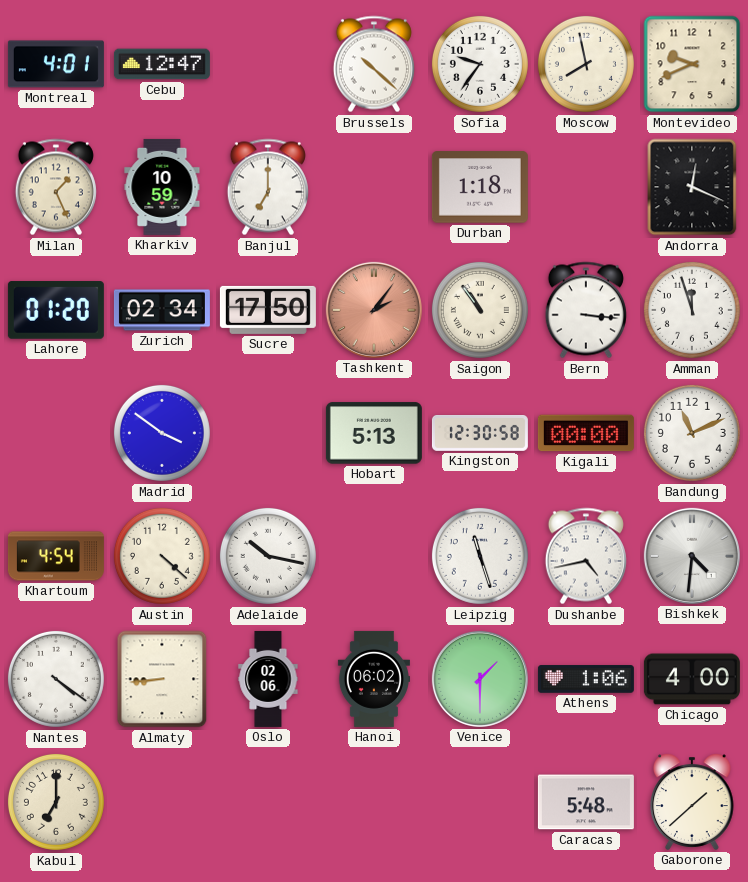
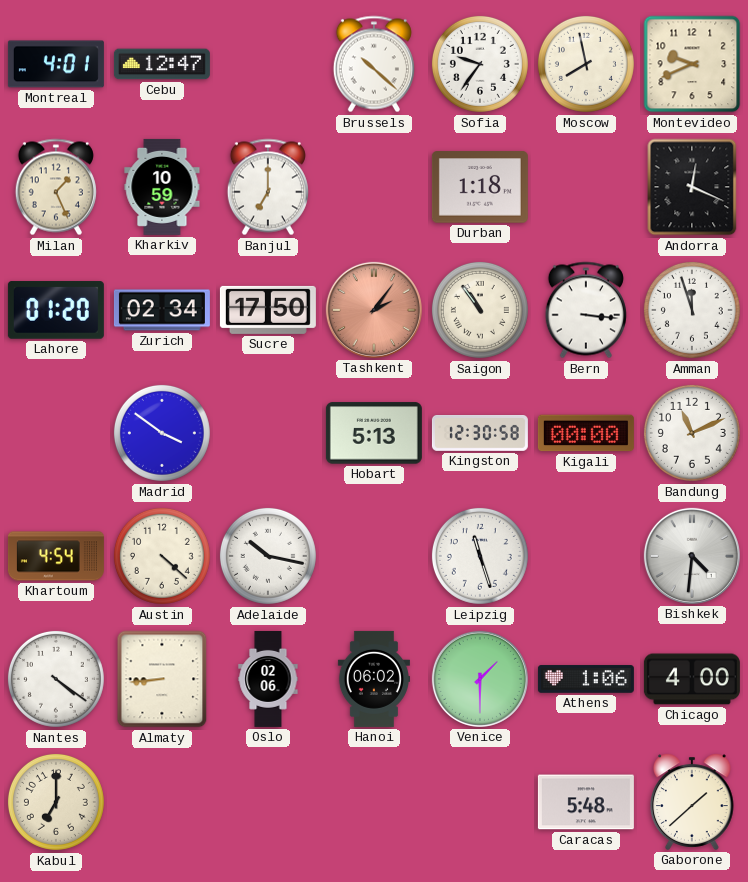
Dushanbe: 4:43 -> none
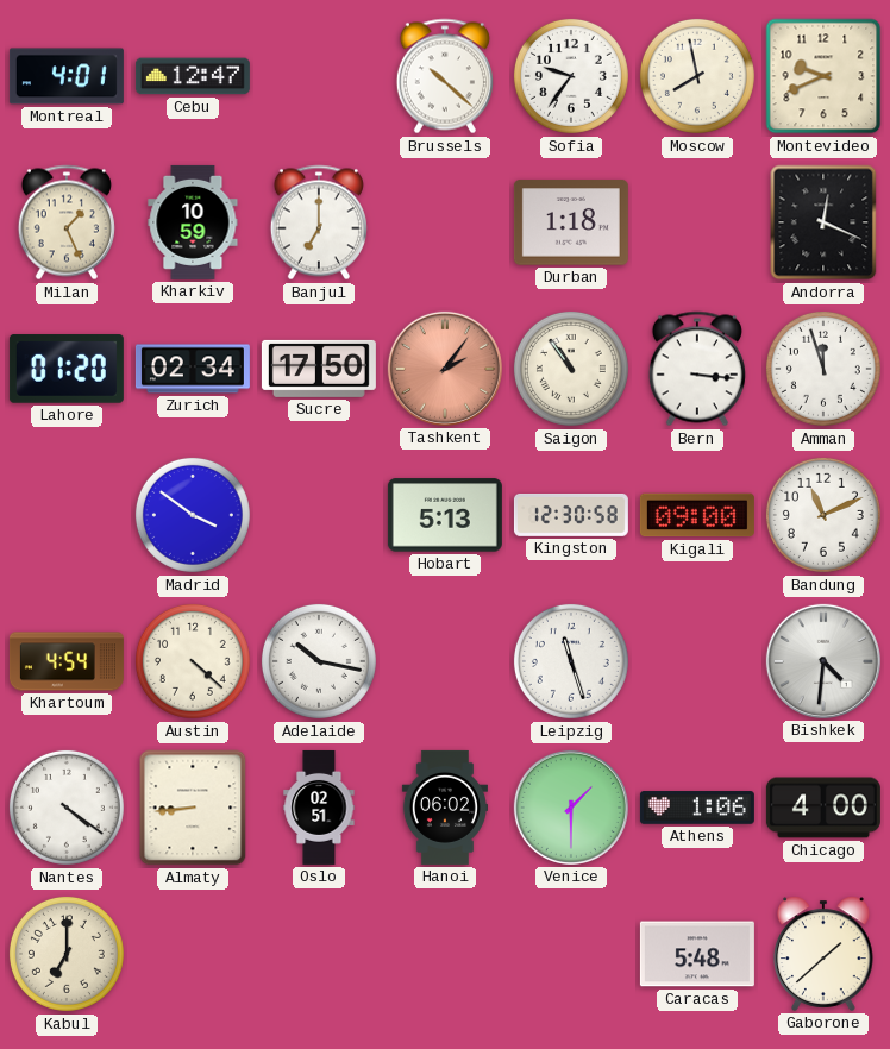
Kigali: 00:00 -> 09:00
Oslo: 02:06 -> 02:51
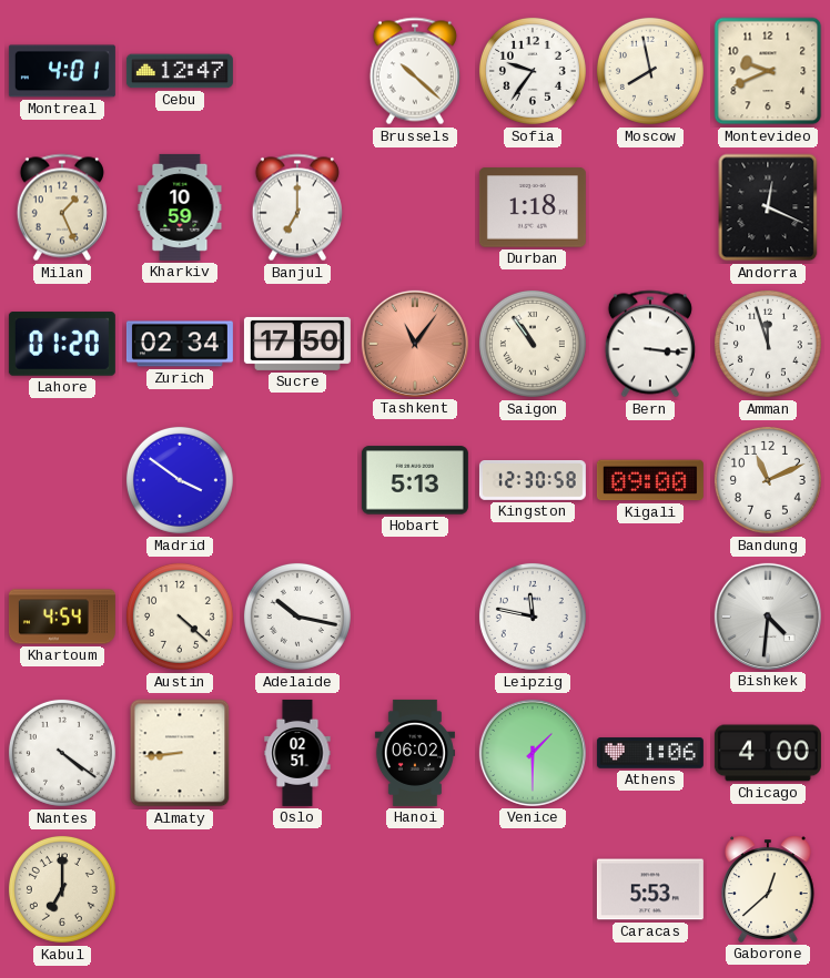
Tashkent: 2:06 -> 11:06
Leipzig: 11:27 -> 11:47
Caracas: 5:48 -> 5:53
Gaborone: 1:38 -> 12:38
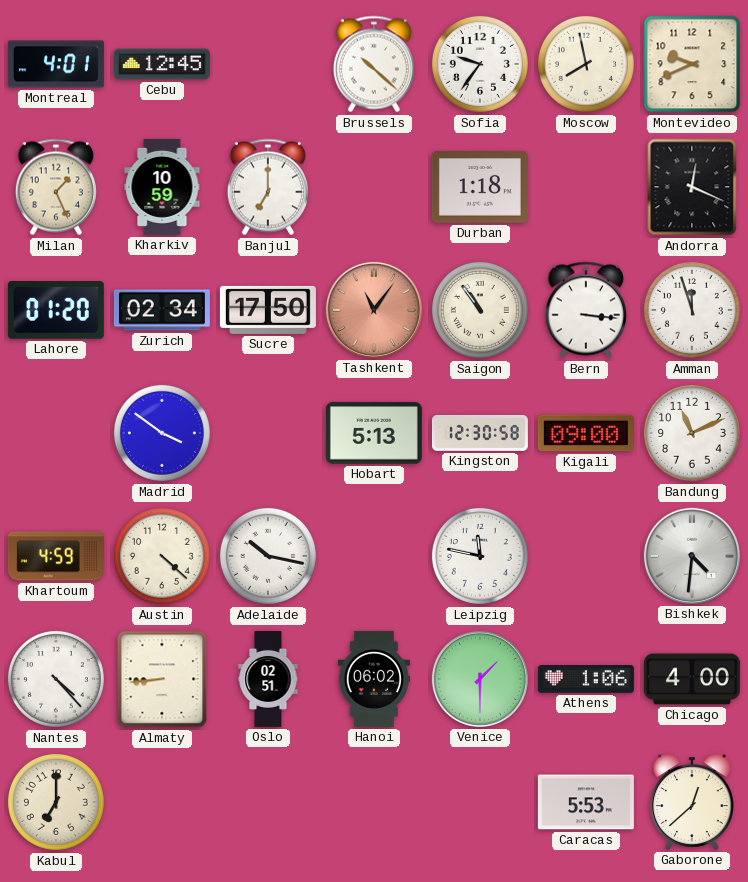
Cebu: 12:47 -> 12:45
Khartoum: 4:54 -> 4:59
Nantes: 4:21 -> 4:23
